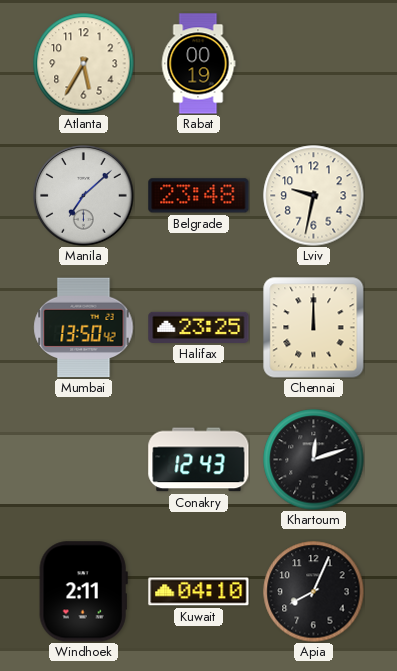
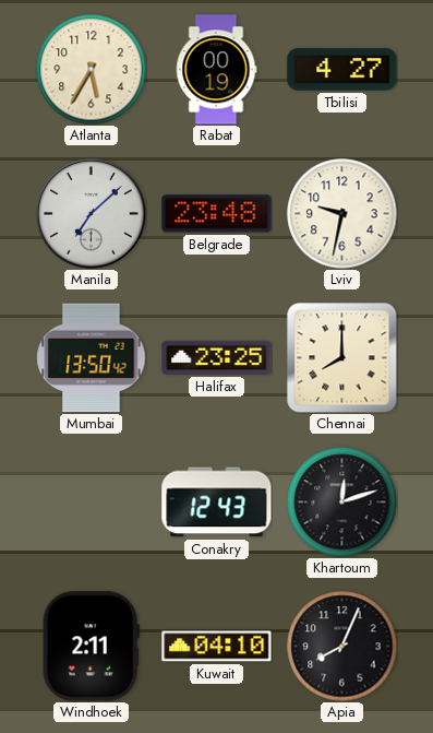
Tbilisi: none -> 4:27
Chennai: 12:00 -> 8:00
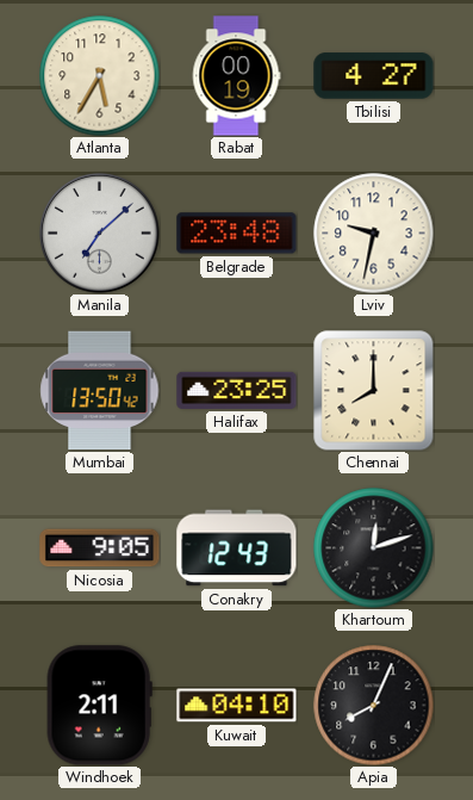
Nicosia: none -> 9:05
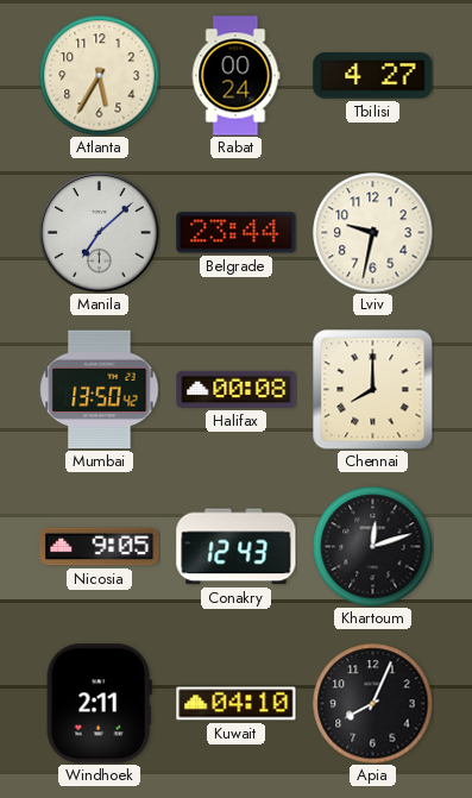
Rabat: 00:19 -> 00:24
Belgrade: 23:48 -> 23:44
Halifax: 23:25 -> 00:08
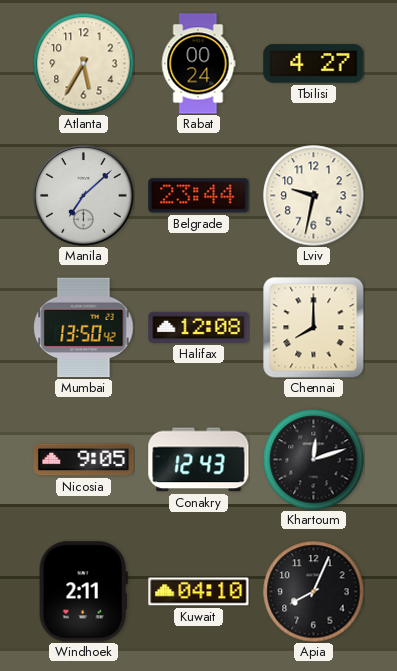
Halifax: 00:08 -> 12:08
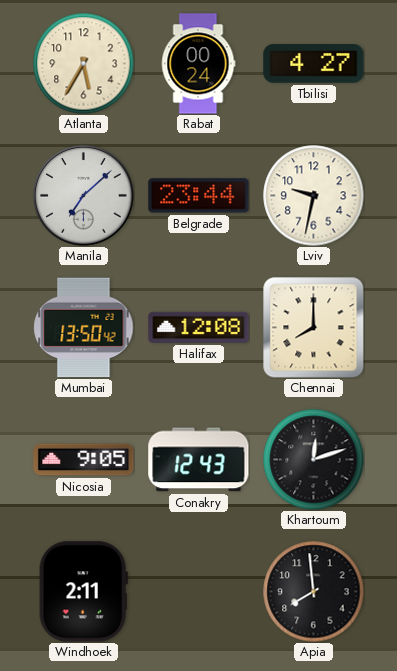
Kuwait: 04:10 -> none
Apia: 8:04 -> 7:59
